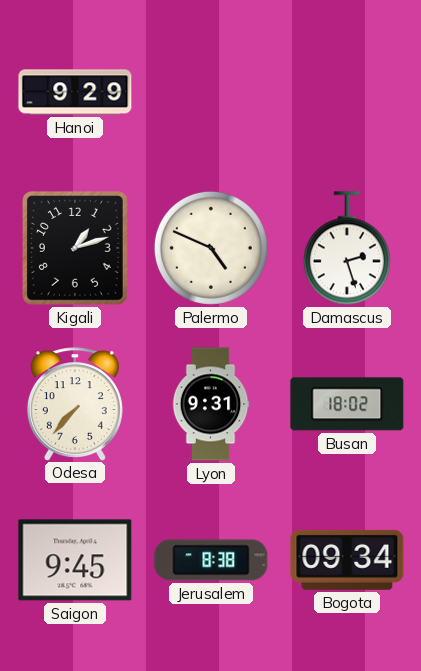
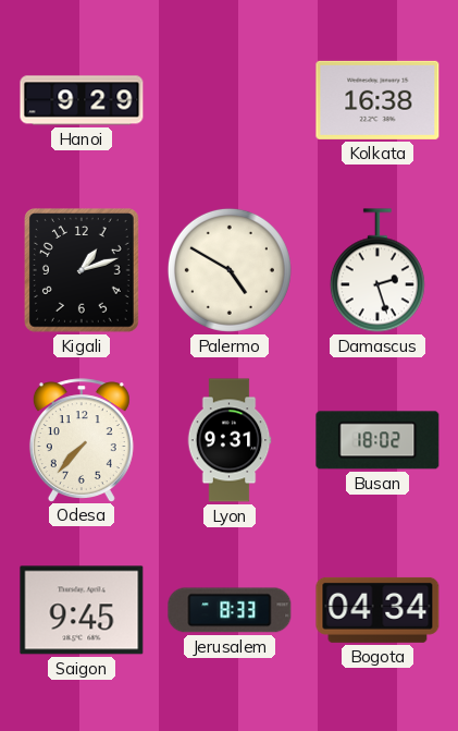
Kolkata: none -> 16:38
Palermo: 4:49 -> 4:50
Jerusalem: 8:38 -> 8:33
Bogota: 09:34 -> 04:34
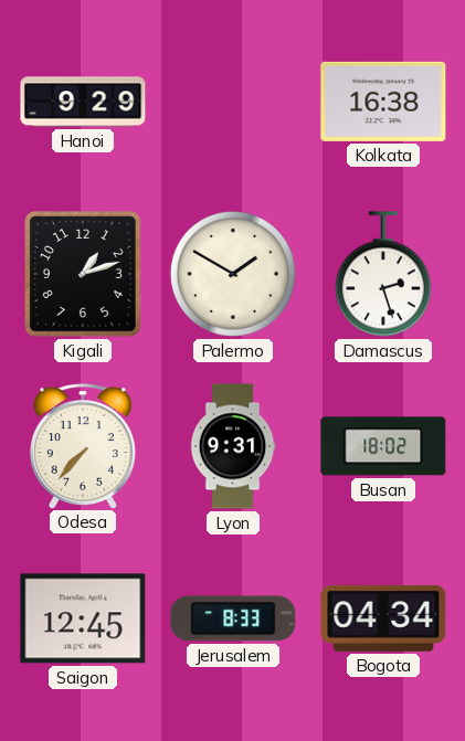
Palermo: 4:50 -> 1:50
Saigon: 9:45 -> 12:45
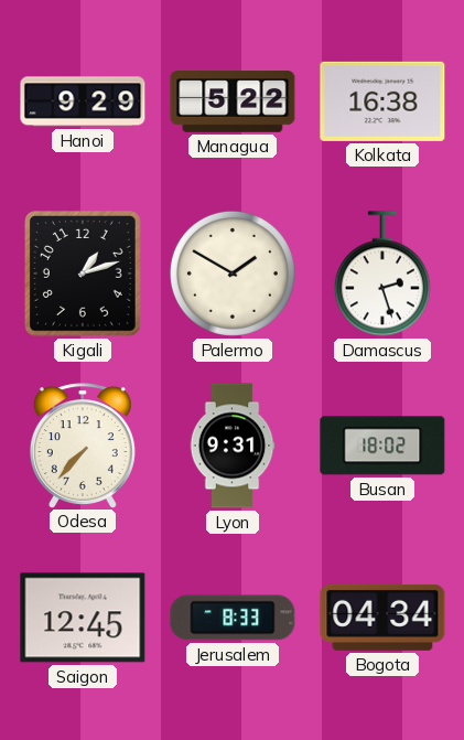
Managua: none -> 5:22
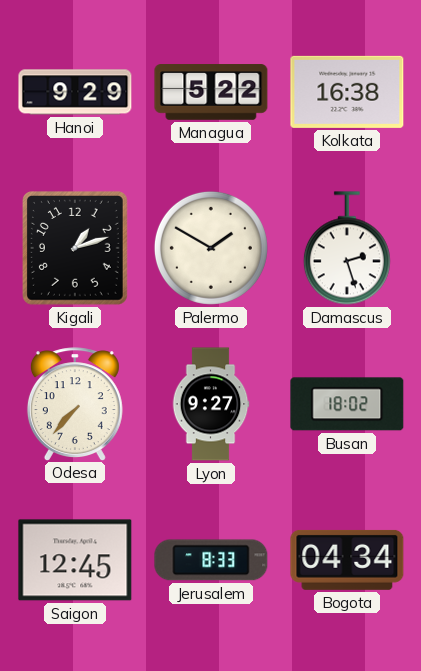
Lyon: 9:31 -> 9:27
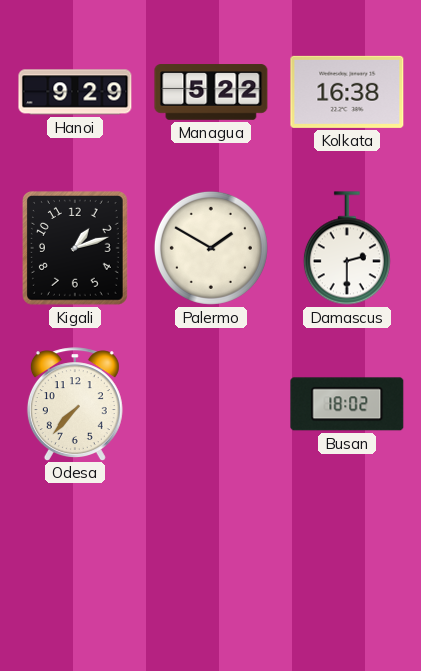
Damascus: 2:27 -> 2:30
Lyon: 9:27 -> none
Saigon: 12:45 -> none
Jerusalem: 8:33 -> none
Bogota: 04:34 -> none
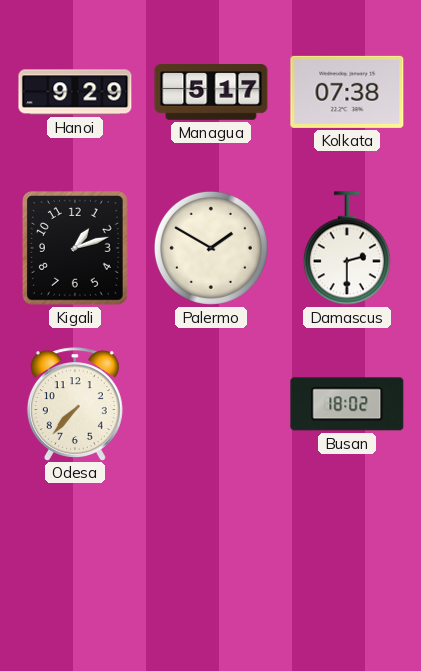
Managua: 5:22 -> 5:17
Kolkata: 16:38 -> 07:38
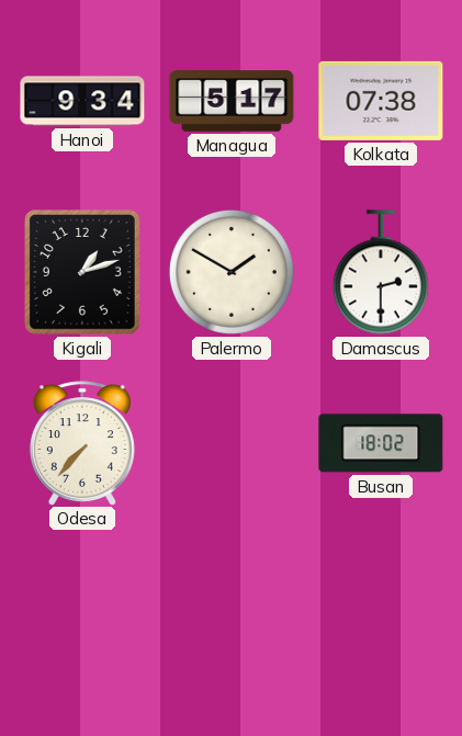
Hanoi: 9:29 -> 9:34
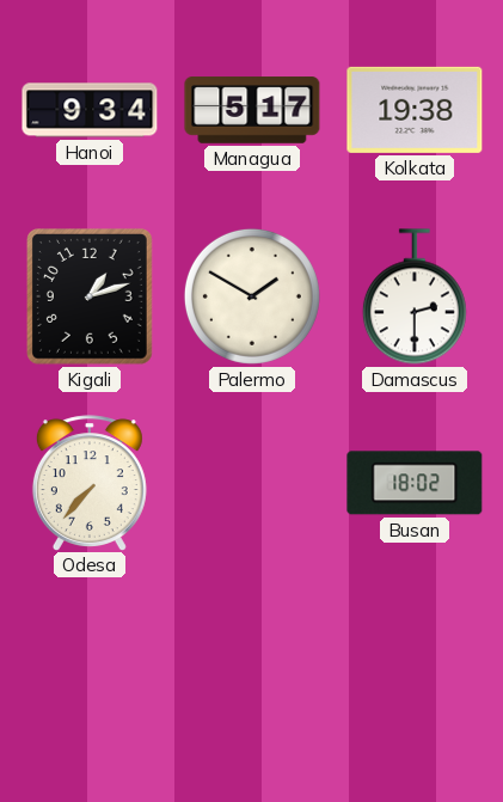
Kolkata: 07:38 -> 19:38
